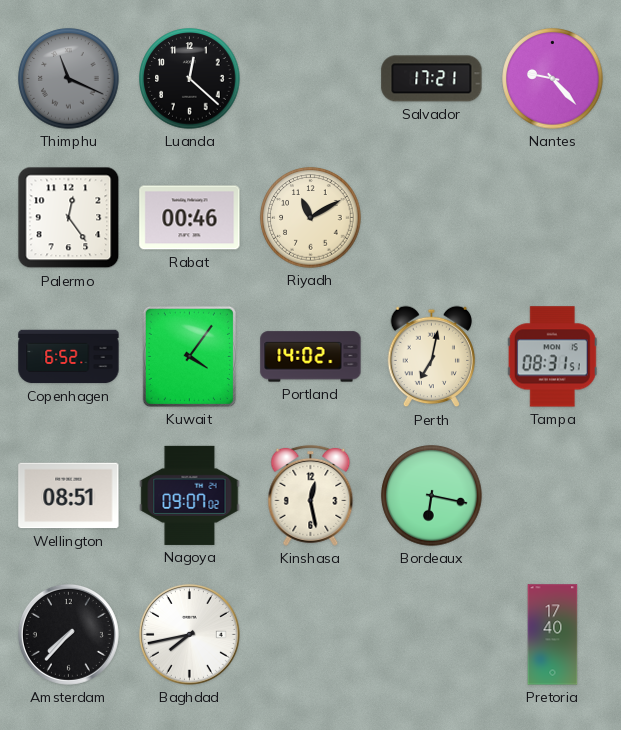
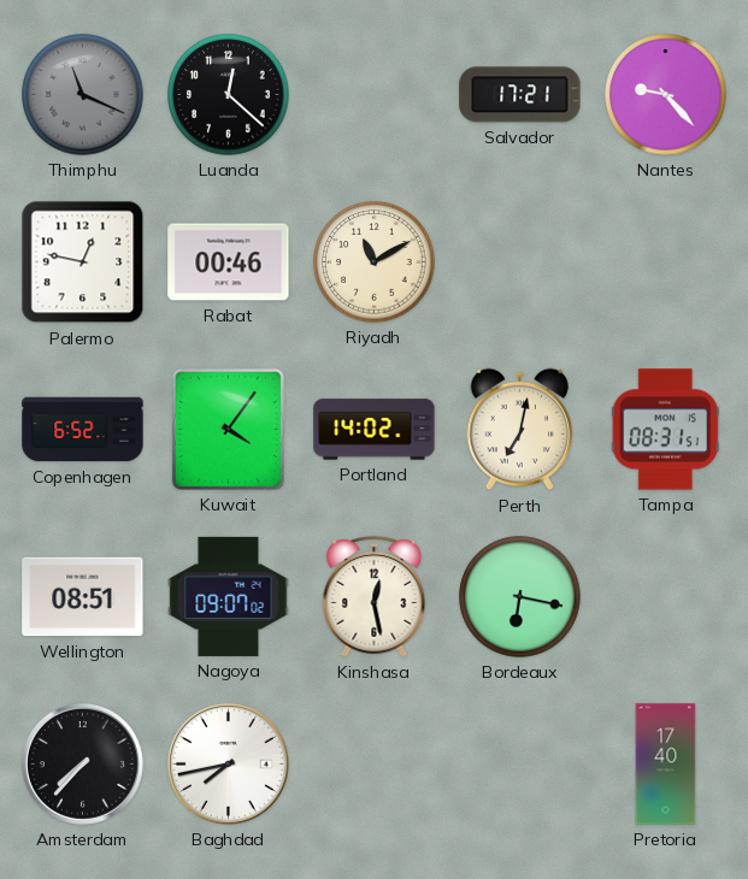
Palermo: 12:24 -> 12:47
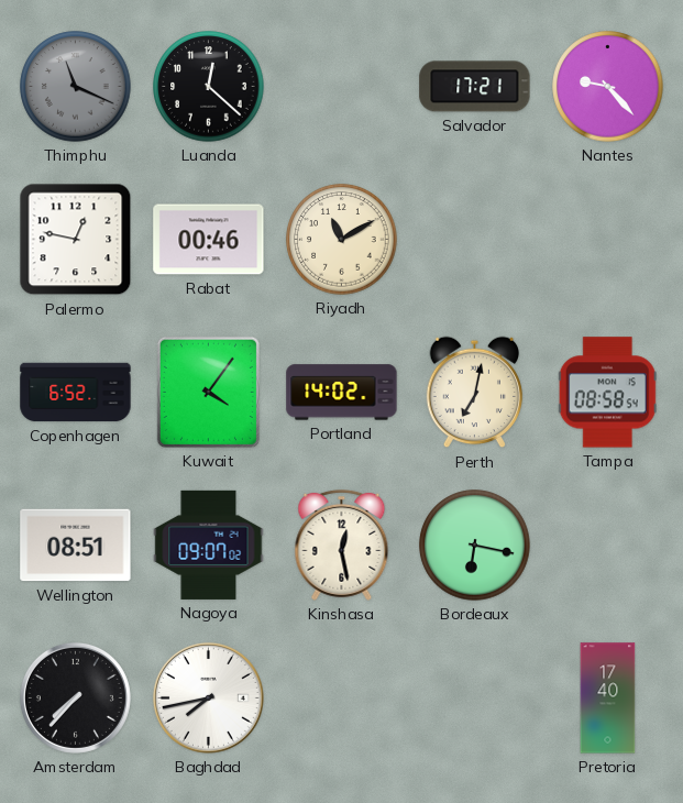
Tampa: 08:31 -> 08:58
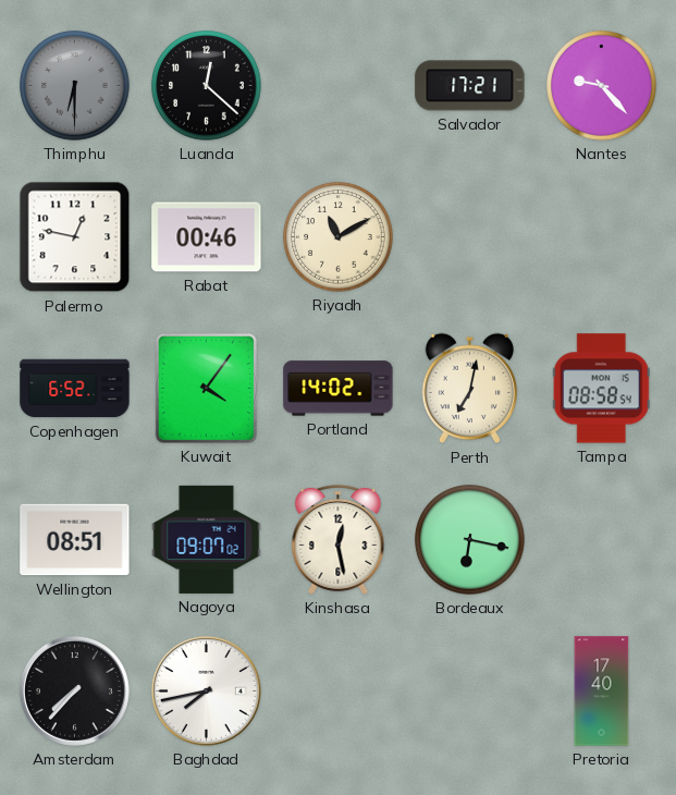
Thimphu: 11:19 -> 6:30
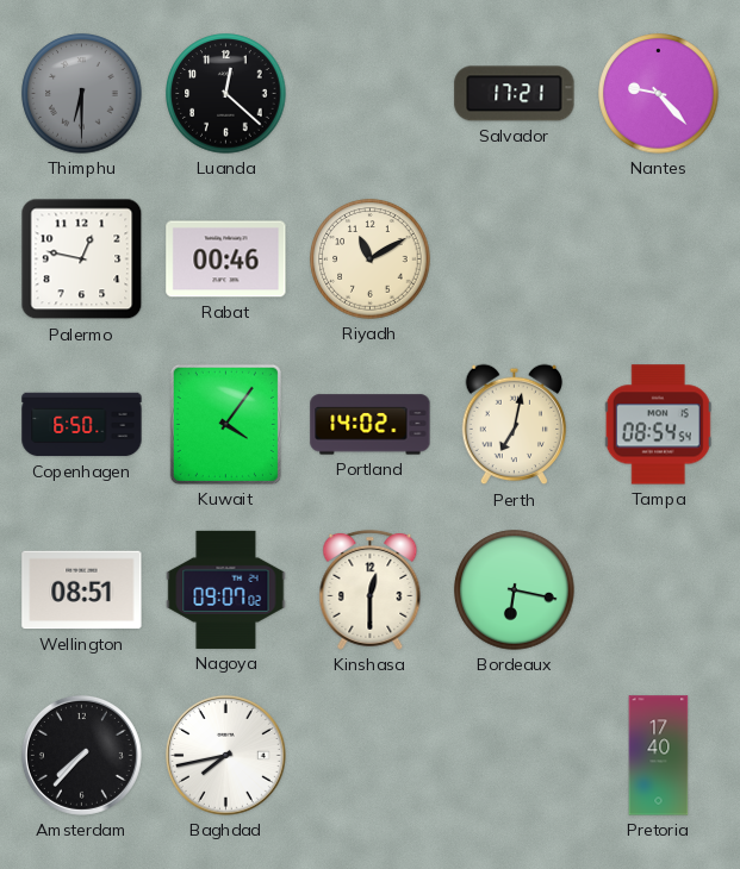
Copenhagen: 6:52 -> 6:50
Tampa: 08:58 -> 08:54
Kinshasa: 12:28 -> 12:30
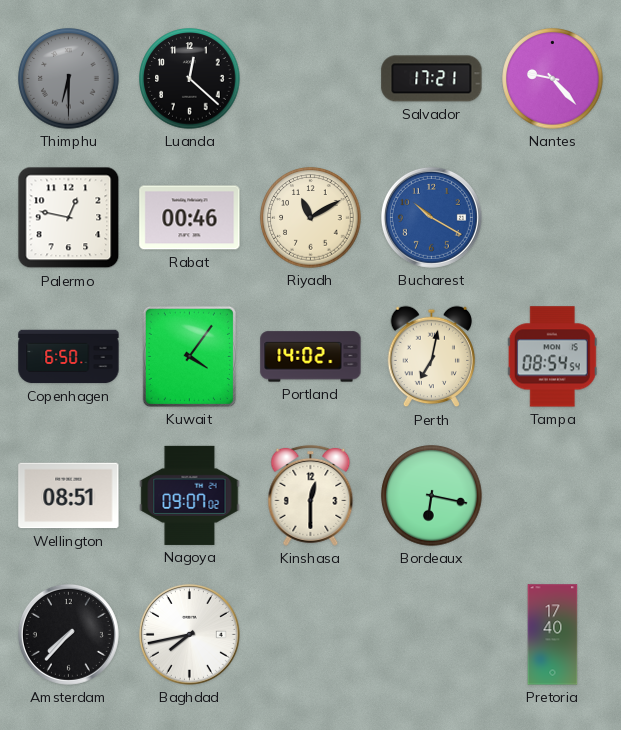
Bucharest: none -> 10:20
